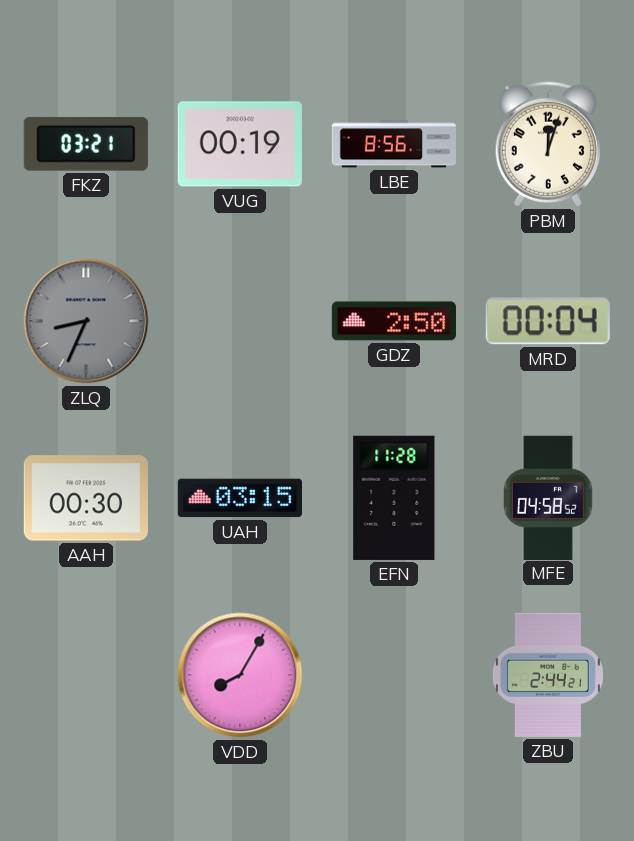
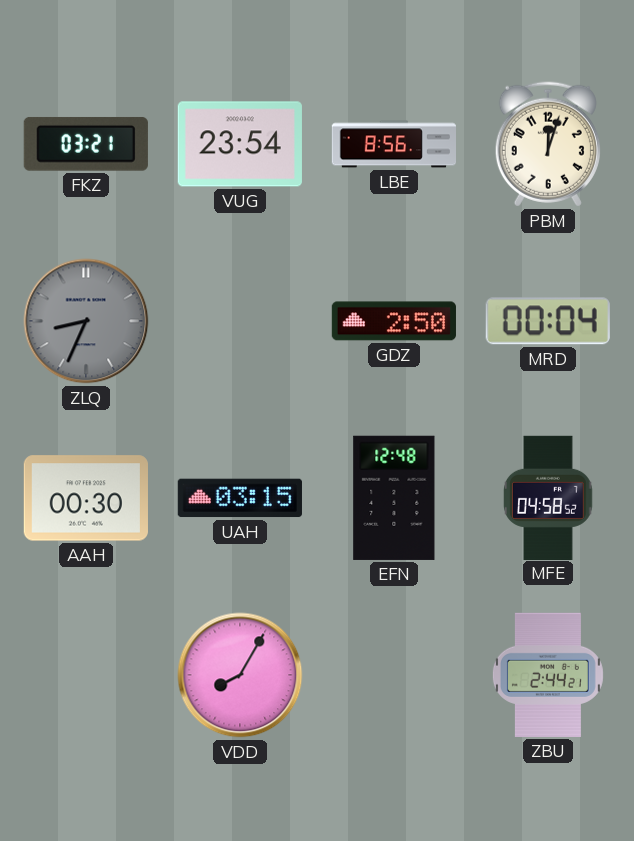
VUG: 00:19 -> 23:54
EFN: 11:28 -> 12:48
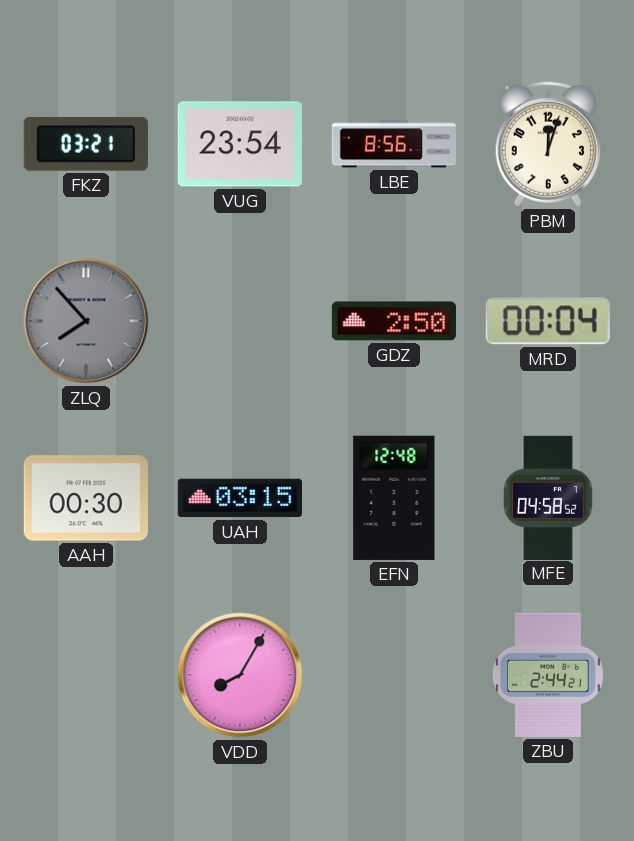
ZLQ: 8:34 -> 7:53
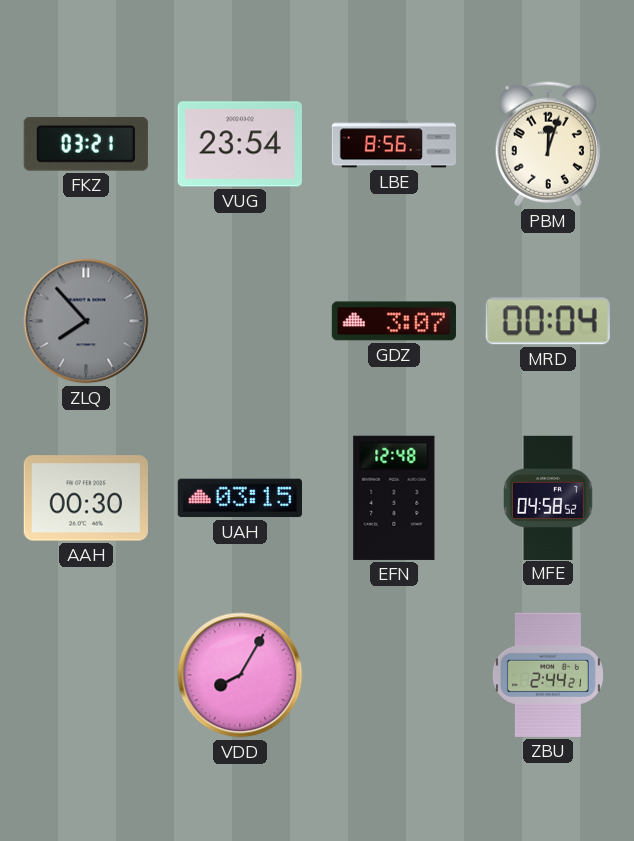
GDZ: 2:50 -> 3:07
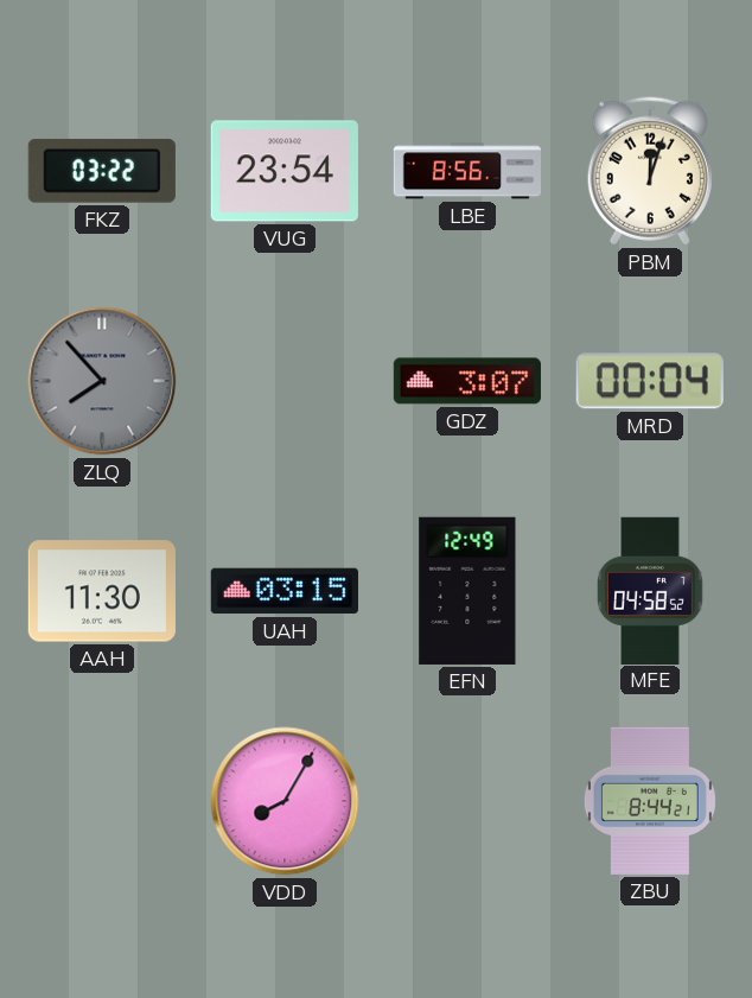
FKZ: 03:21 -> 03:22
AAH: 00:30 -> 11:30
EFN: 12:48 -> 12:49
ZBU: 2:44 -> 8:44
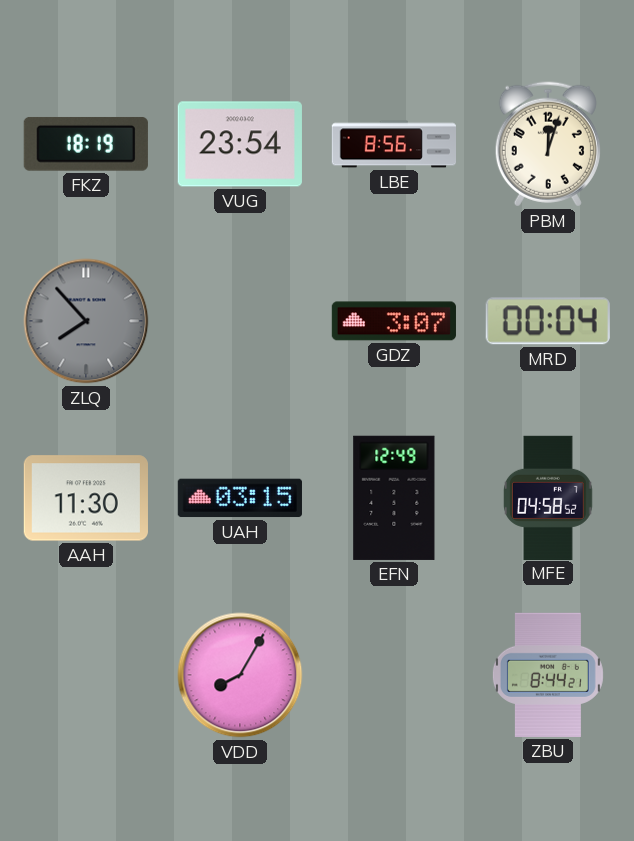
FKZ: 03:22 -> 18:19
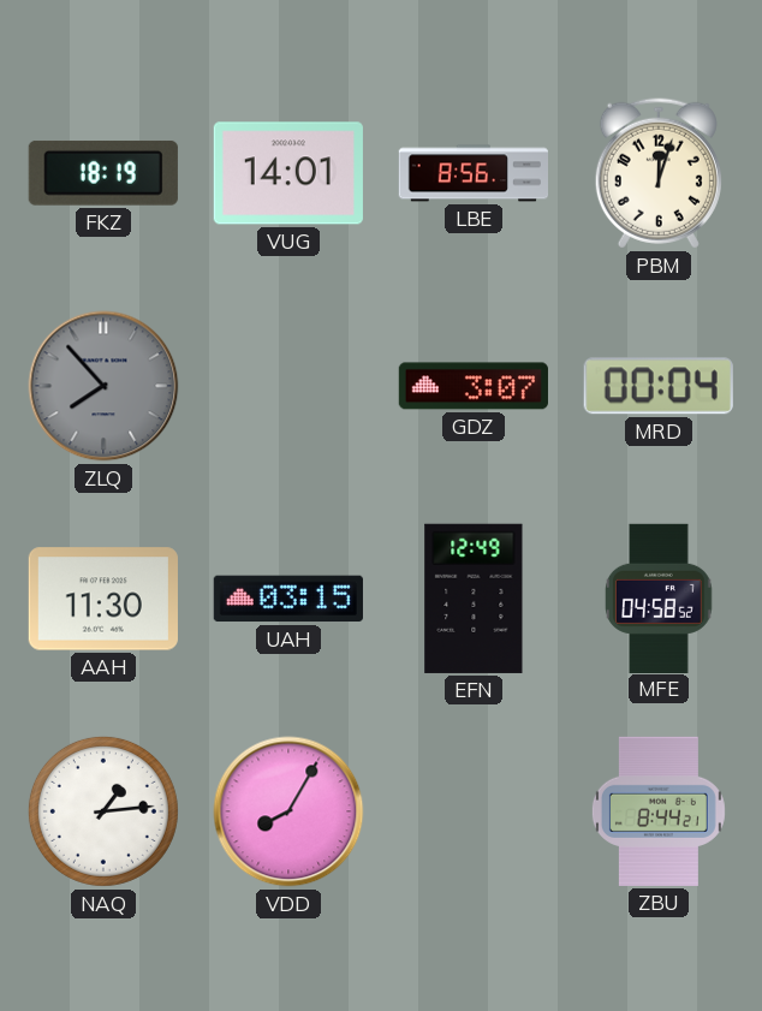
VUG: 23:54 -> 14:01
NAQ: none -> 1:14
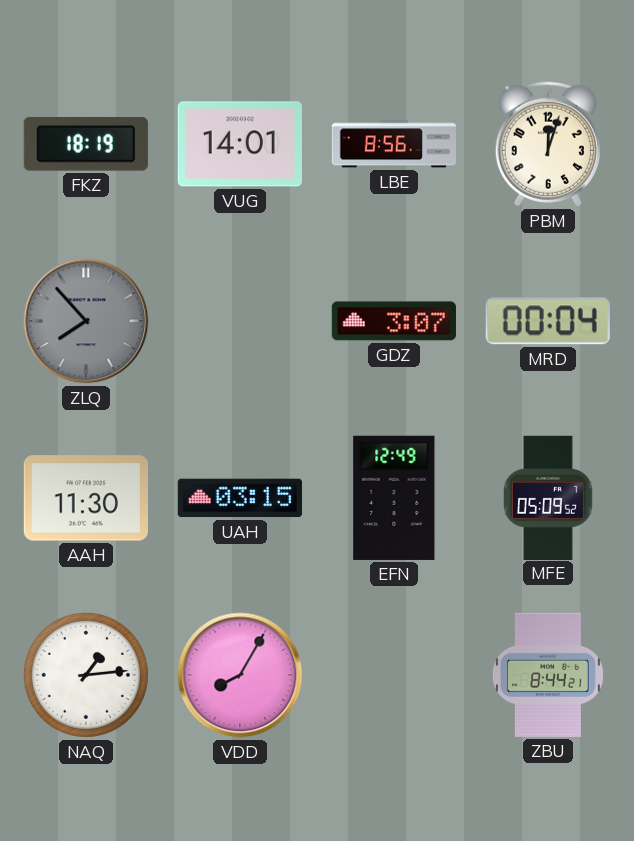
MFE: 04:58 -> 05:09
